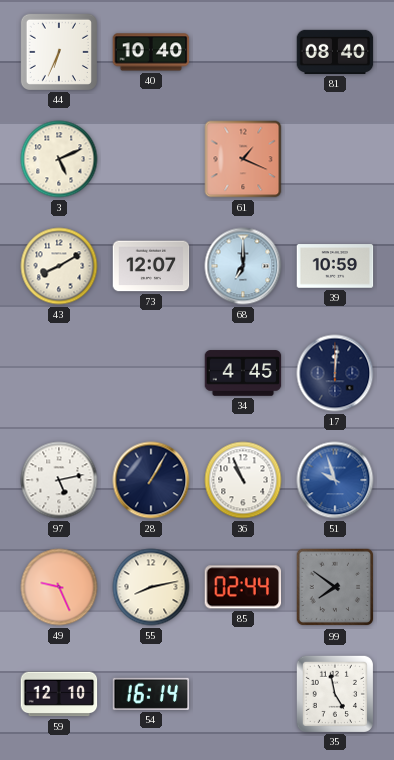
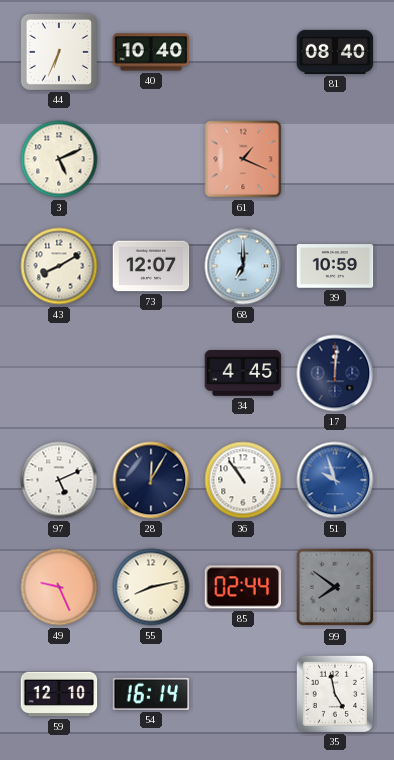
97: 5:13 -> 5:11
28: 1:05 -> 12:05
36: 10:56 -> 10:54
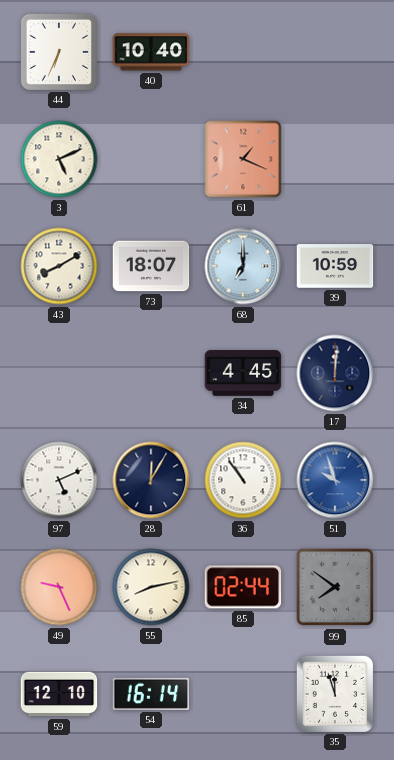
81: 08:40 -> none
73: 12:07 -> 18:07
35: 4:58 -> 11:57
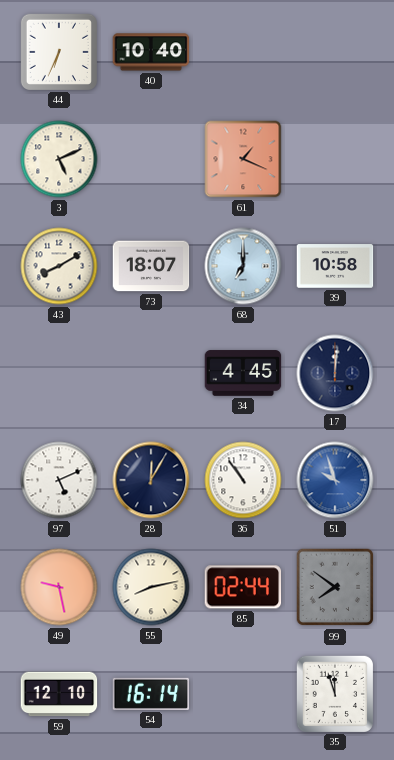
39: 10:59 -> 10:58
49: 9:26 -> 9:28
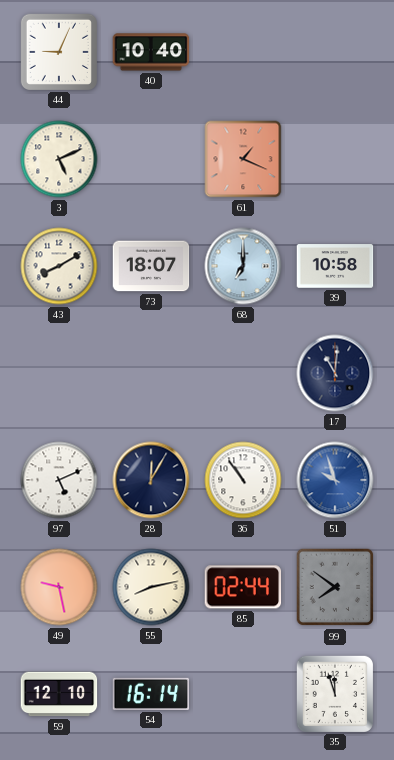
44: 6:34 -> 9:04
34: 4:45 -> none
17: 12:01 -> 11:01
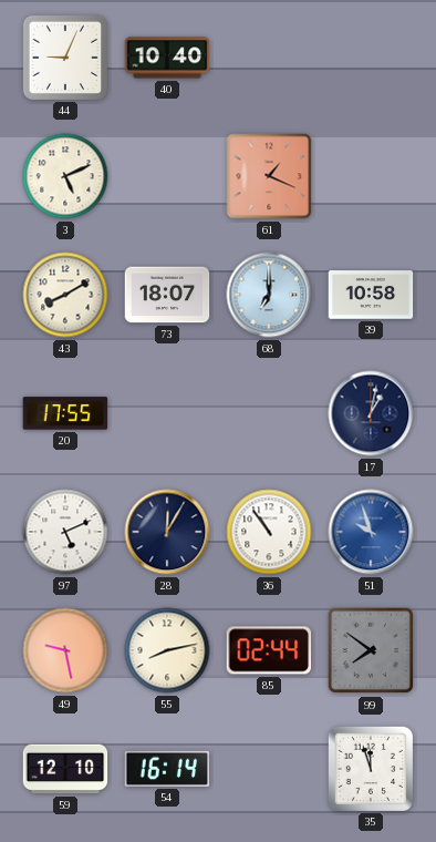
20: none -> 17:55
17: 11:01 -> 1:02
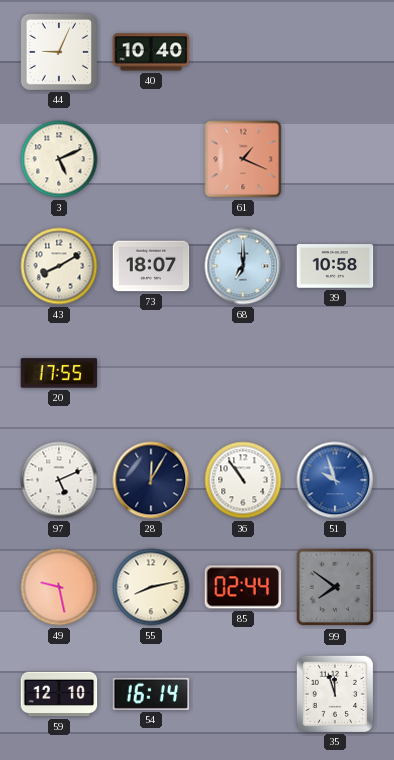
17: 1:02 -> none
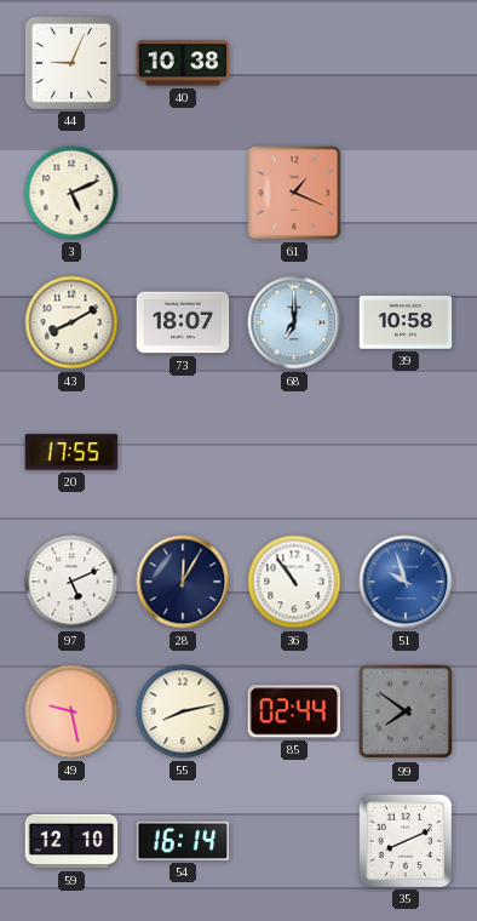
40: 10:40 -> 10:38
35: 11:57 -> 8:11
